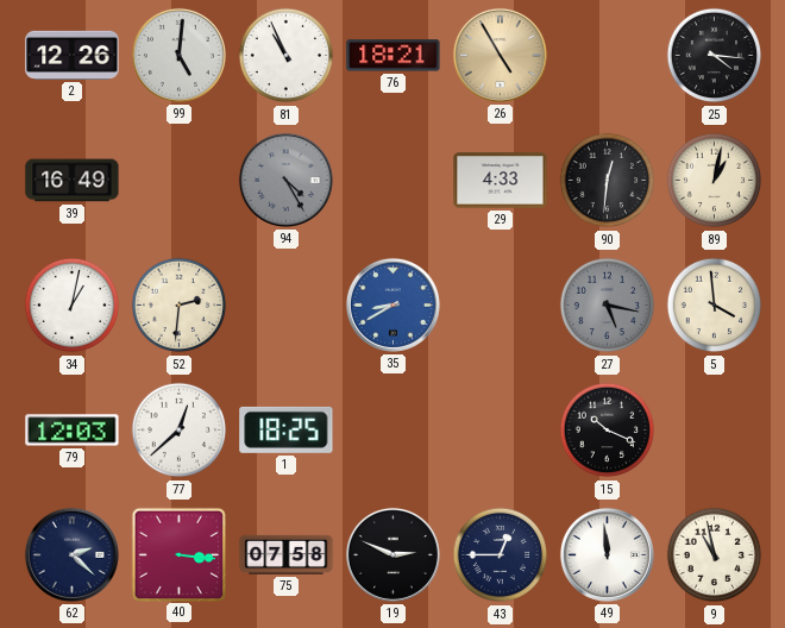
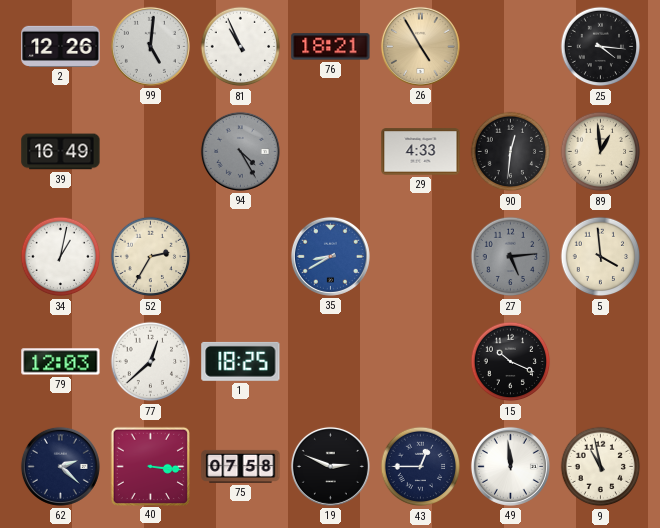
89: 1:02 -> 12:59
52: 2:31 -> 2:35
27: 5:17 -> 5:14
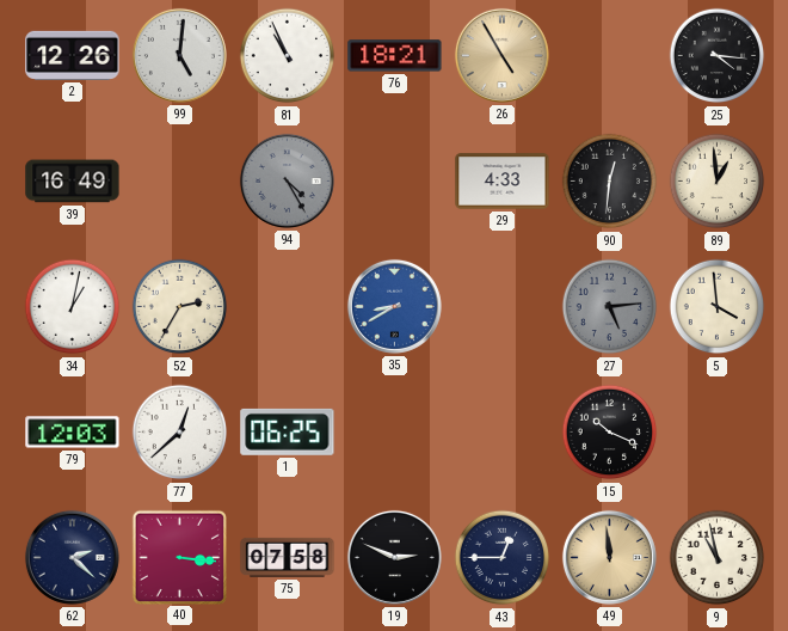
1: 18:25 -> 06:25
49 dial: white -> champagne
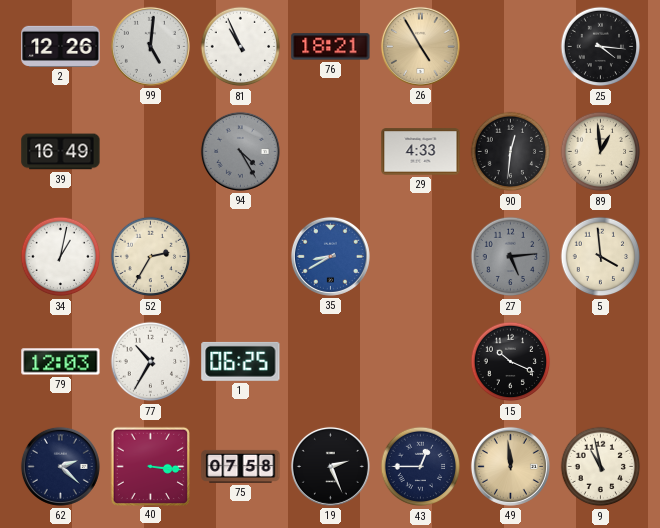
77: 12:38 -> 10:35
19: 2:49 -> 2:26
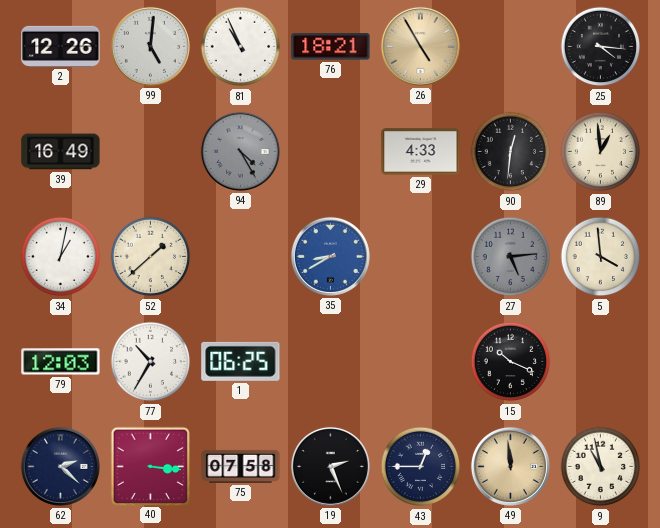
52: 2:35 -> 1:38
